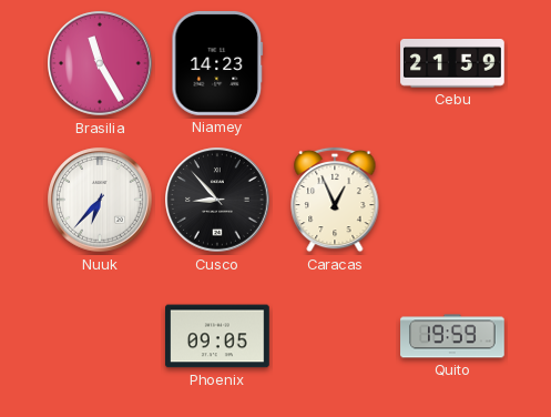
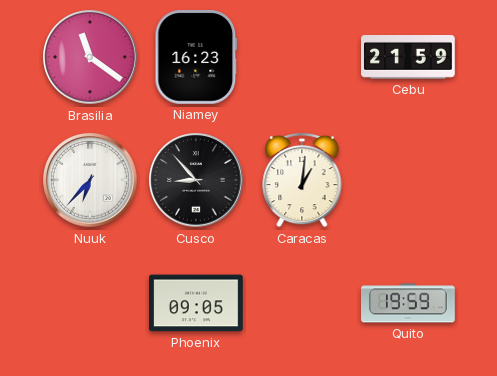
Brasilia: 11:25 -> 11:21
Niamey: 14:23 -> 16:23
Caracas: 12:56 -> 1:01
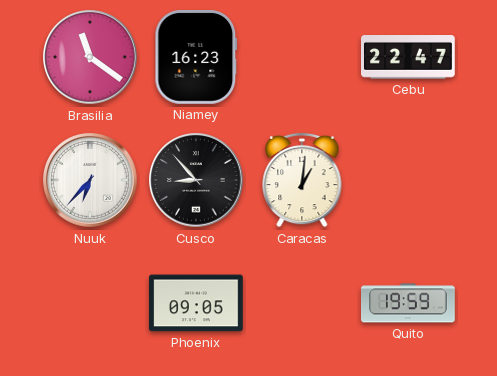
Cebu: 21:59 -> 22:47
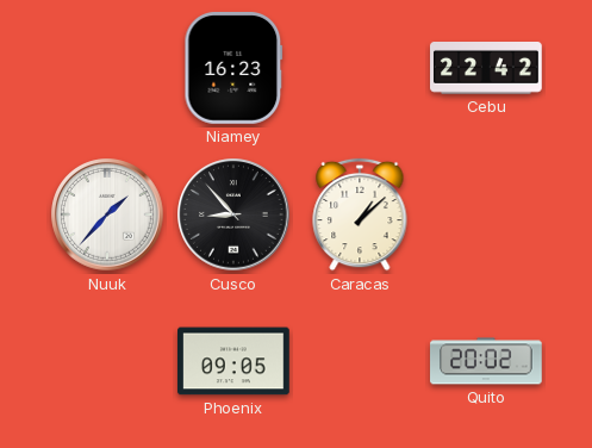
Brasilia: 11:21 -> none
Cebu: 22:47 -> 22:42
Nuuk: 6:37 -> 1:37
Caracas: 1:01 -> 1:08
Quito: 19:59 -> 20:02
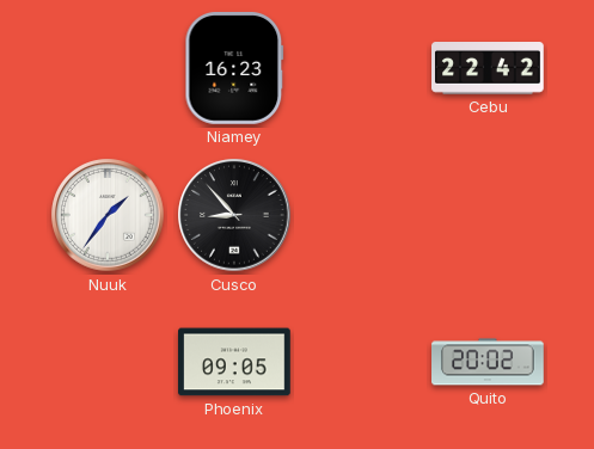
Nuuk: 1:37 -> 1:36
Caracas: 1:08 -> none
